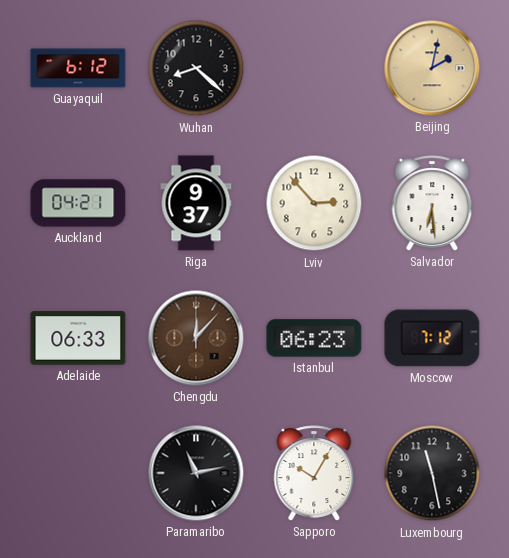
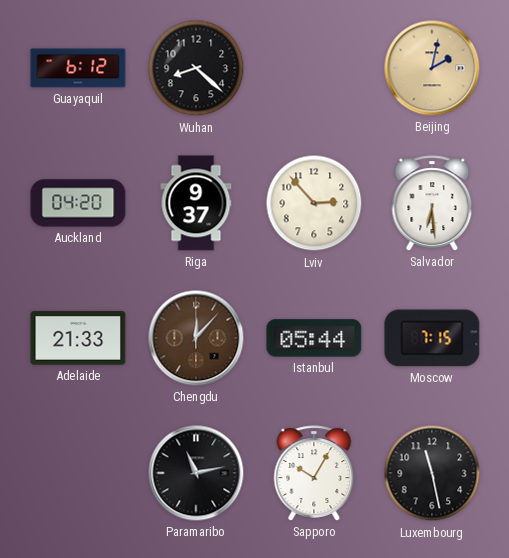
Auckland: 04:21 -> 04:20
Adelaide: 06:33 -> 21:33
Istanbul: 06:23 -> 05:44
Moscow: 7:12 -> 7:15
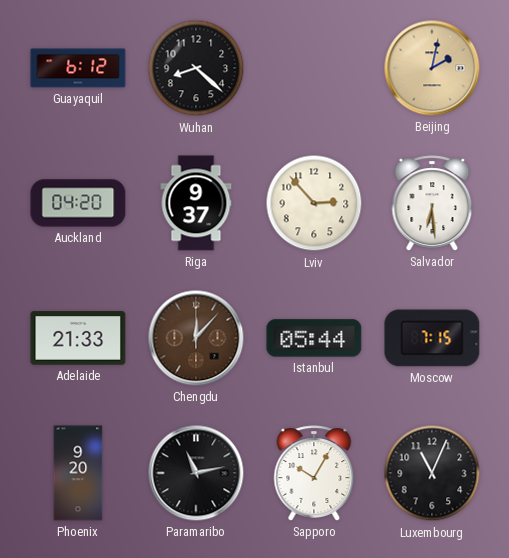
Phoenix: none -> 9:20
Luxembourg: 11:28 -> 11:04
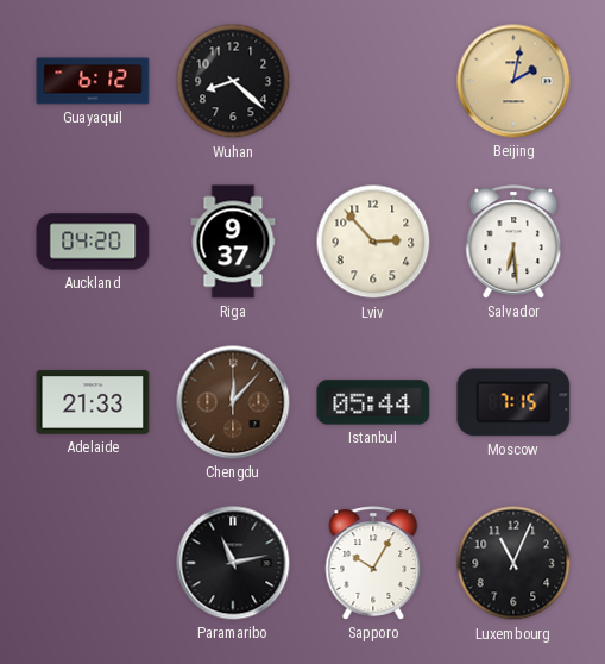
Phoenix: 9:20 -> none
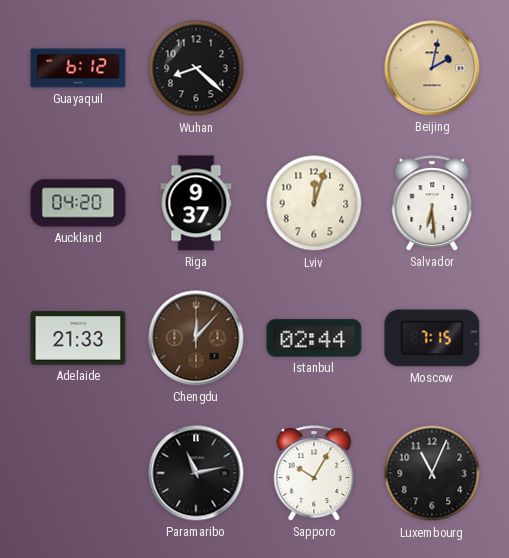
Lviv: 2:53 -> 12:03
Istanbul: 05:44 -> 02:44
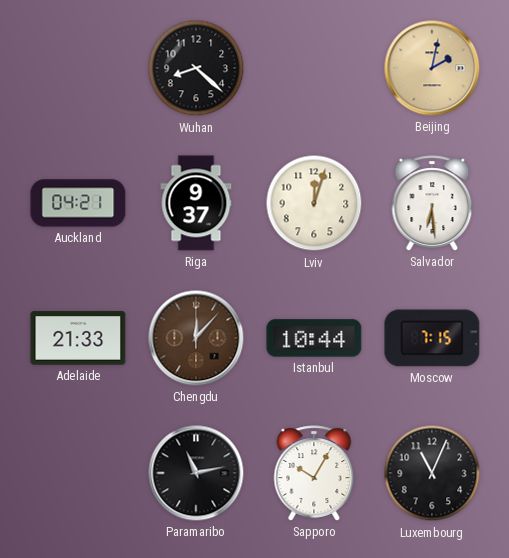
Guayaquil: 6:12 -> none
Auckland: 04:20 -> 04:21
Istanbul: 02:44 -> 10:44
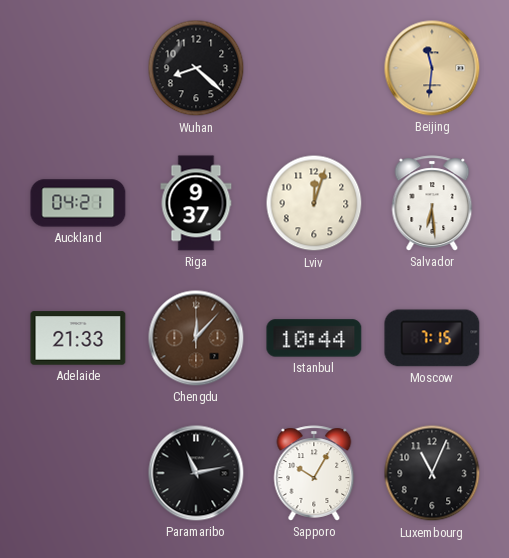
Beijing: 2:02 -> 11:31
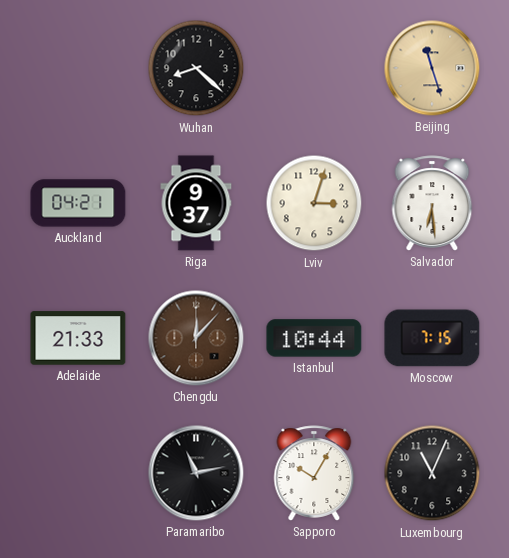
Beijing: 11:31 -> 11:27
Lviv: 12:03 -> 3:03
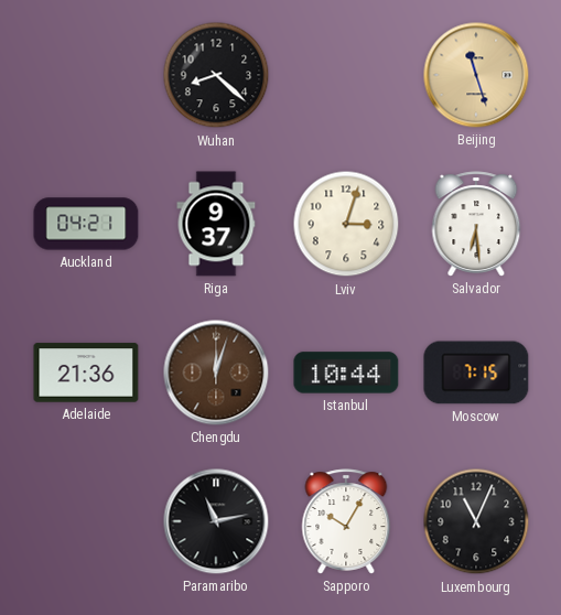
Adelaide: 21:33 -> 21:36
Chengdu: 12:07 -> 12:03
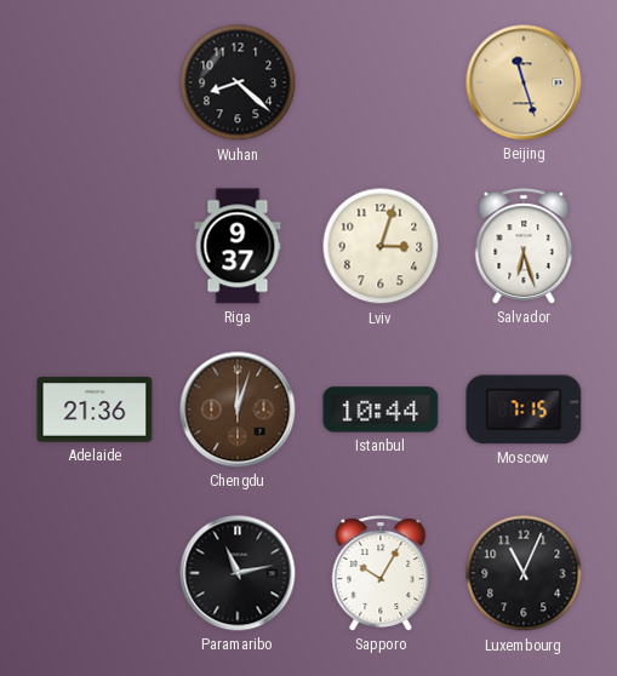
Auckland: 04:21 -> none
Salvador: 6:29 -> 6:27
